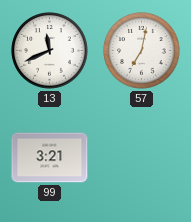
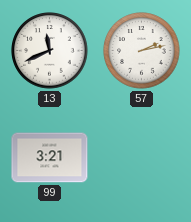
57: 7:02 -> 2:13
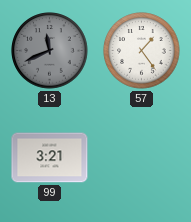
13 dial: white -> grey
57: 2:13 -> 1:24
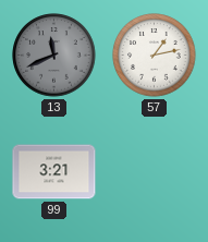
57: 1:24 -> 1:13
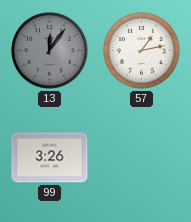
13: 11:41 -> 12:06
99: 3:21 -> 3:26
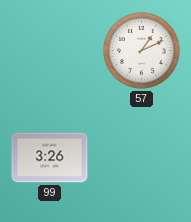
13: 12:06 -> none
57: 1:13 -> 1:11
